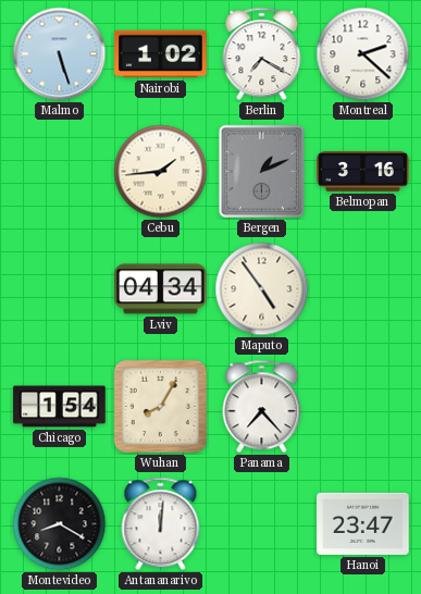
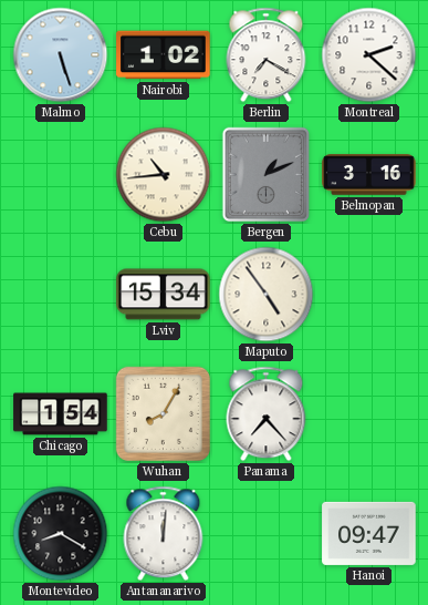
Cebu: 1:44 -> 10:44
Lviv: 04:34 -> 15:34
Hanoi: 23:47 -> 09:47
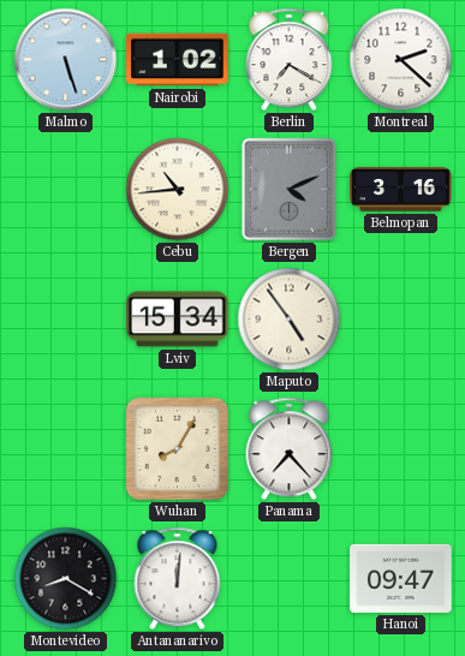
Bergen: 1:11 -> 4:11
Chicago: 1:54 -> none
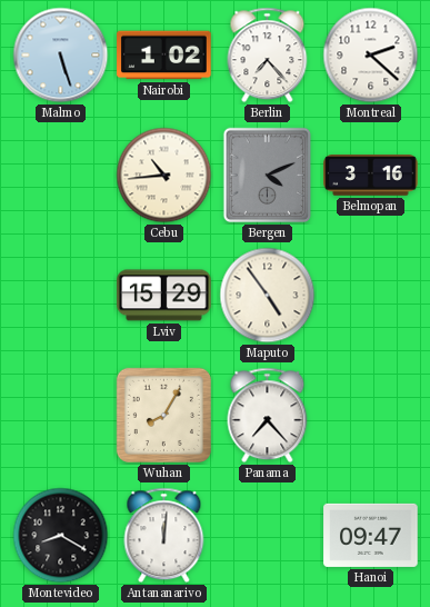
Berlin: 7:20 -> 7:23
Lviv: 15:34 -> 15:29
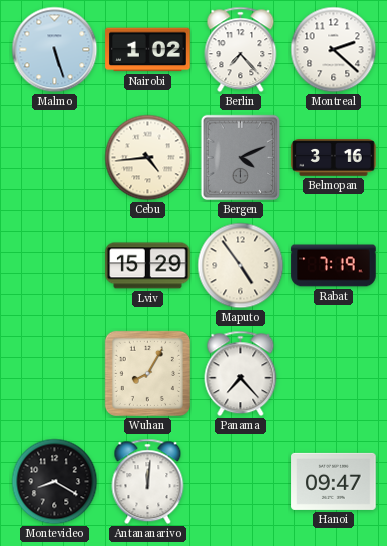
Cebu: 10:44 -> 4:44
Rabat: none -> 7:19
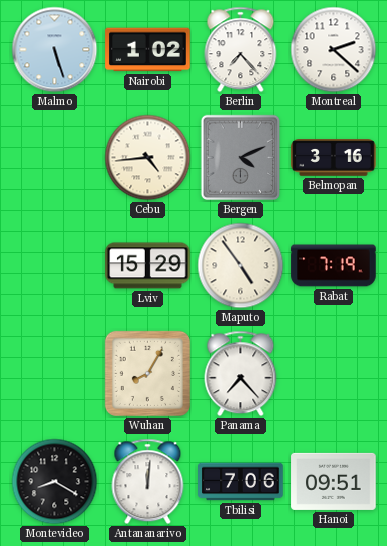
Tbilisi: none -> 7:06
Hanoi: 09:47 -> 09:51
